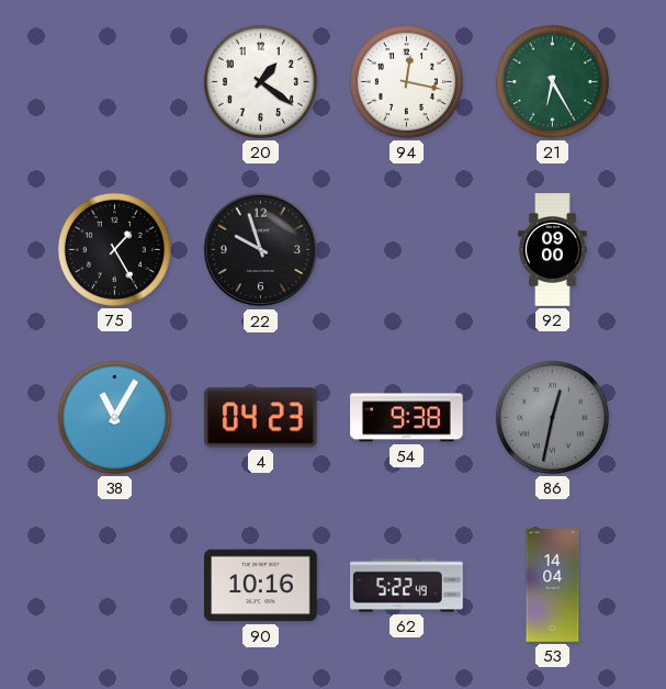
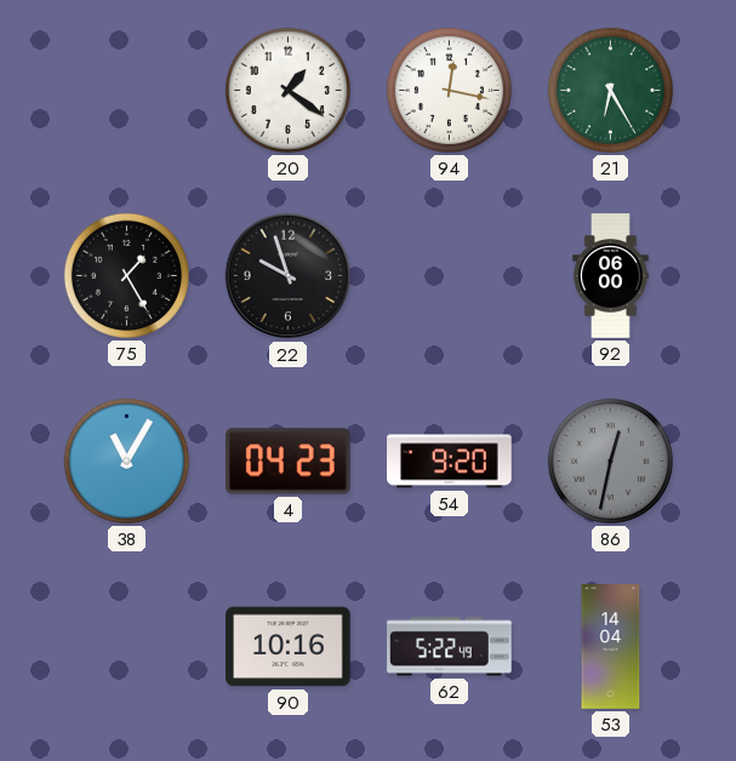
92: 09:00 -> 06:00
54: 9:38 -> 9:20
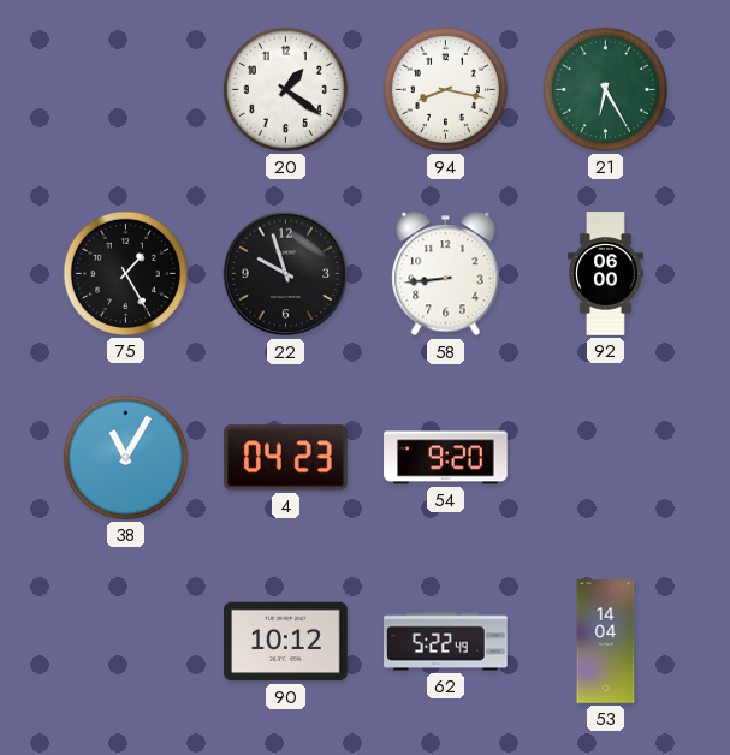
94: 12:17 -> 8:17
58: none -> 8:44
86: 12:32 -> none
90: 10:16 -> 10:12
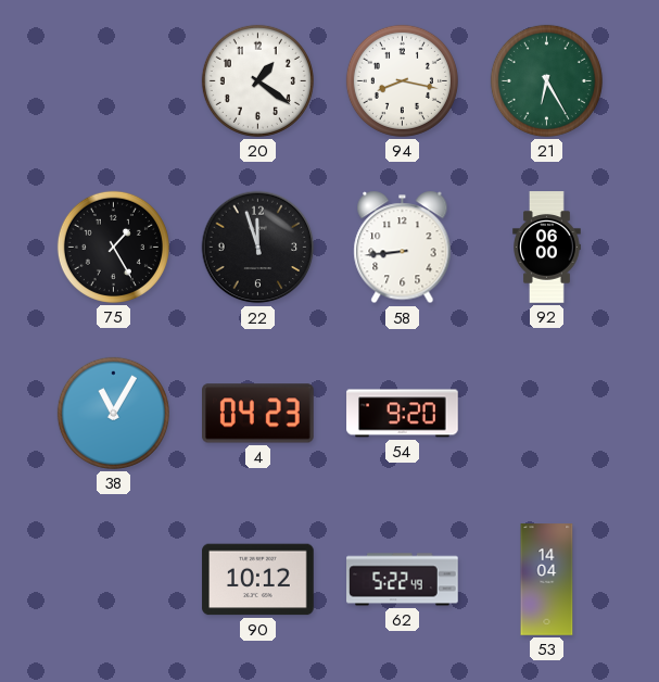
22: 9:57 -> 11:57
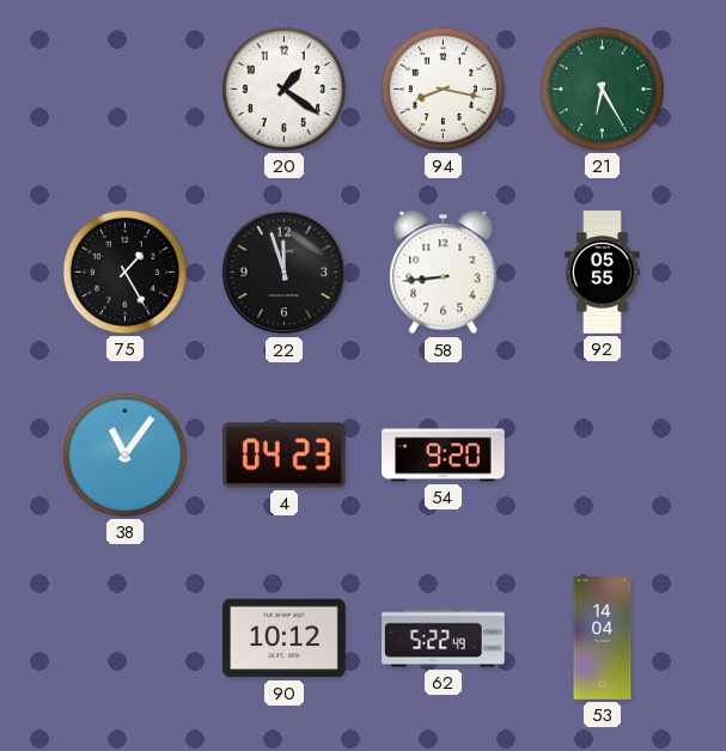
92: 06:00 -> 05:55
38: 11:05 -> 11:06
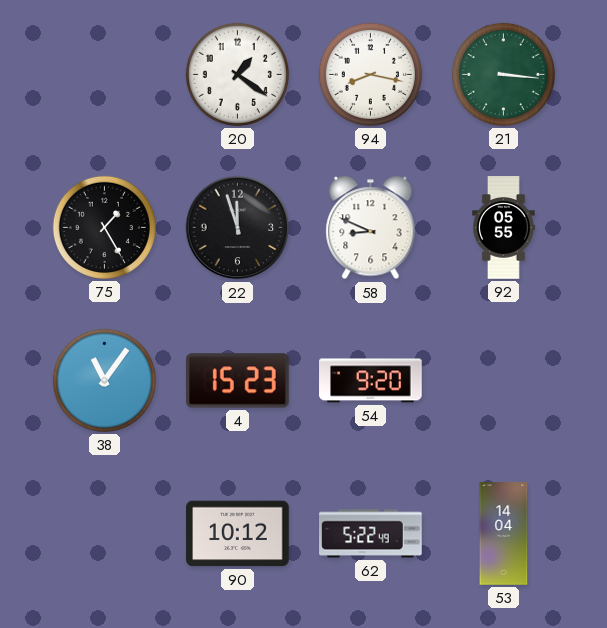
21: 6:25 -> 3:16
58: 8:44 -> 8:49
4: 04:23 -> 15:23
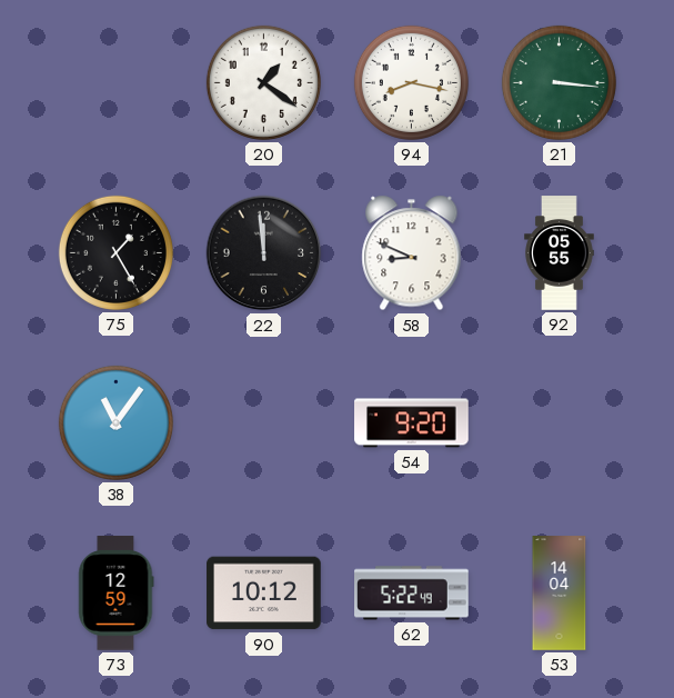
22: 11:57 -> 11:59
4: 15:23 -> none
73: none -> 12:59
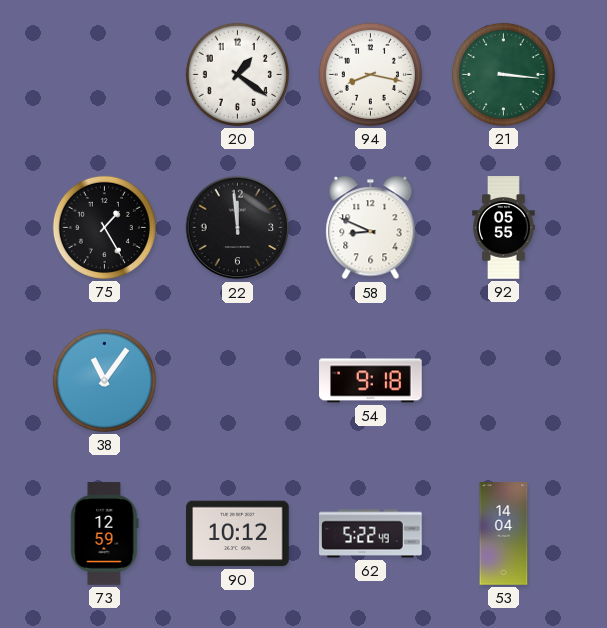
54: 9:20 -> 9:18
